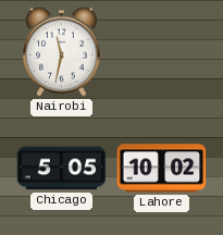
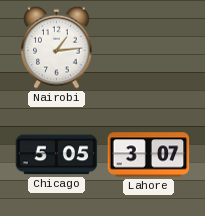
Nairobi: 11:32 -> 1:14
Lahore: 10:02 -> 3:07
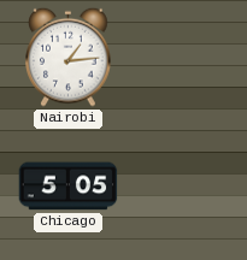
Lahore: 3:07 -> none
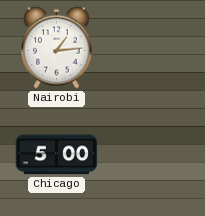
Chicago: 5:05 -> 5:00
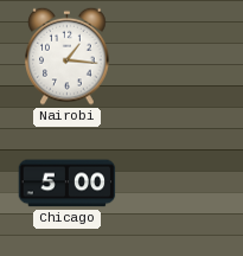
Nairobi: 1:14 -> 1:16
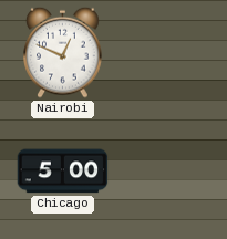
Nairobi: 1:16 -> 12:49
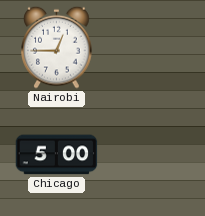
Nairobi: 12:49 -> 12:45
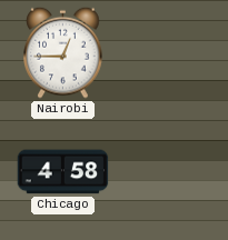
Chicago: 5:00 -> 4:58
